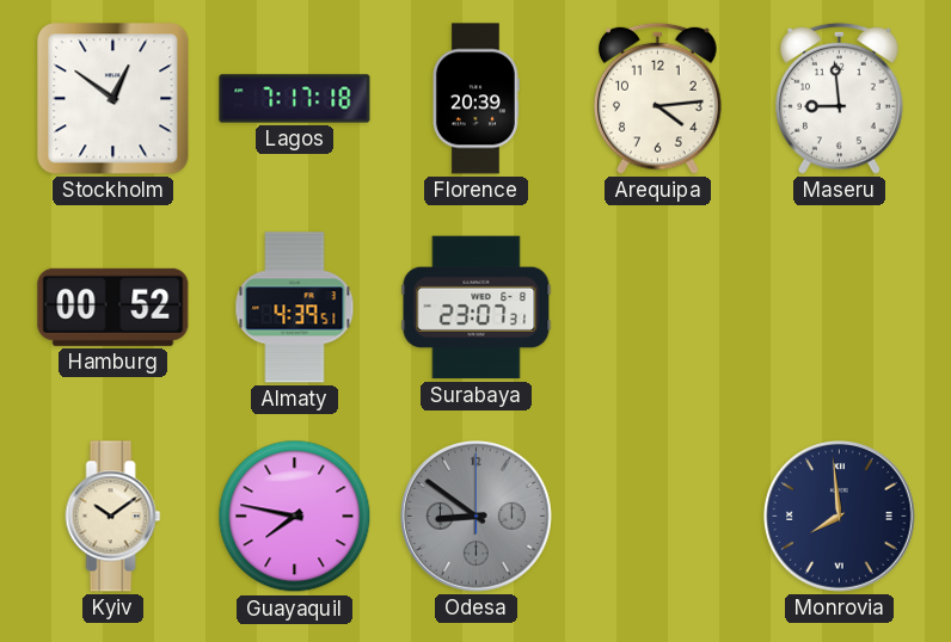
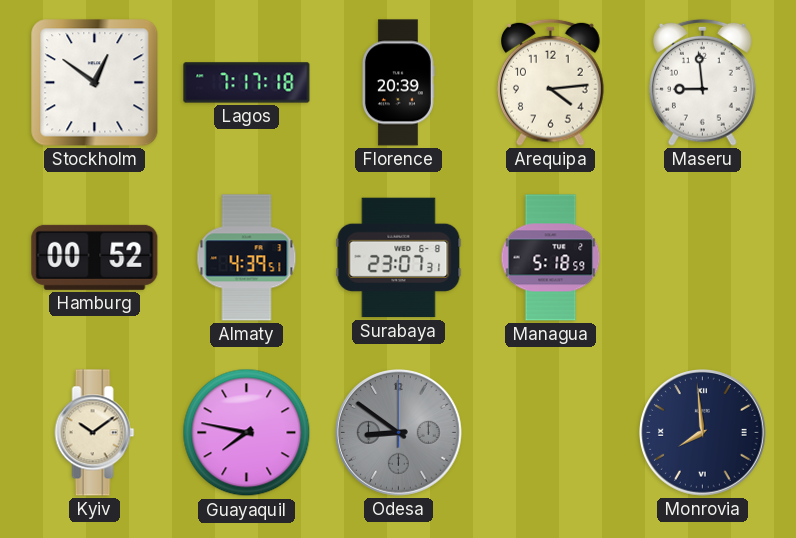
Managua: none -> 5:18
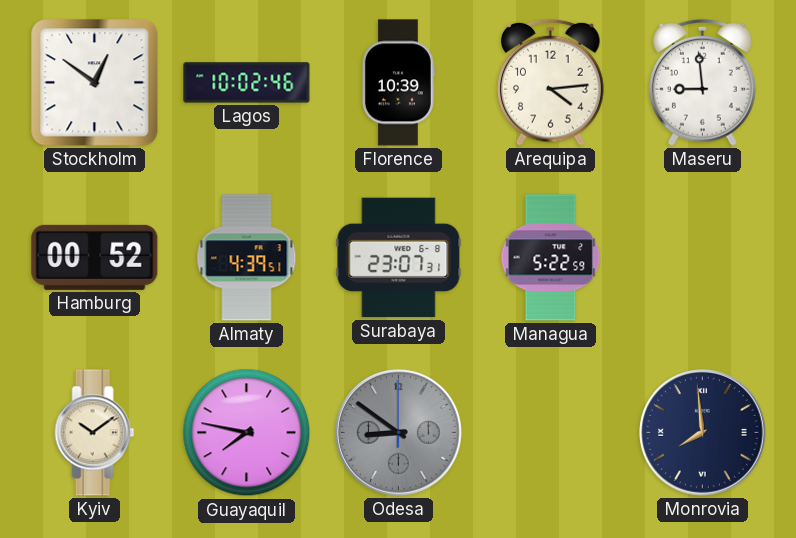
Lagos: 7:17 -> 10:02
Florence: 20:39 -> 10:39
Managua: 5:18 -> 5:22
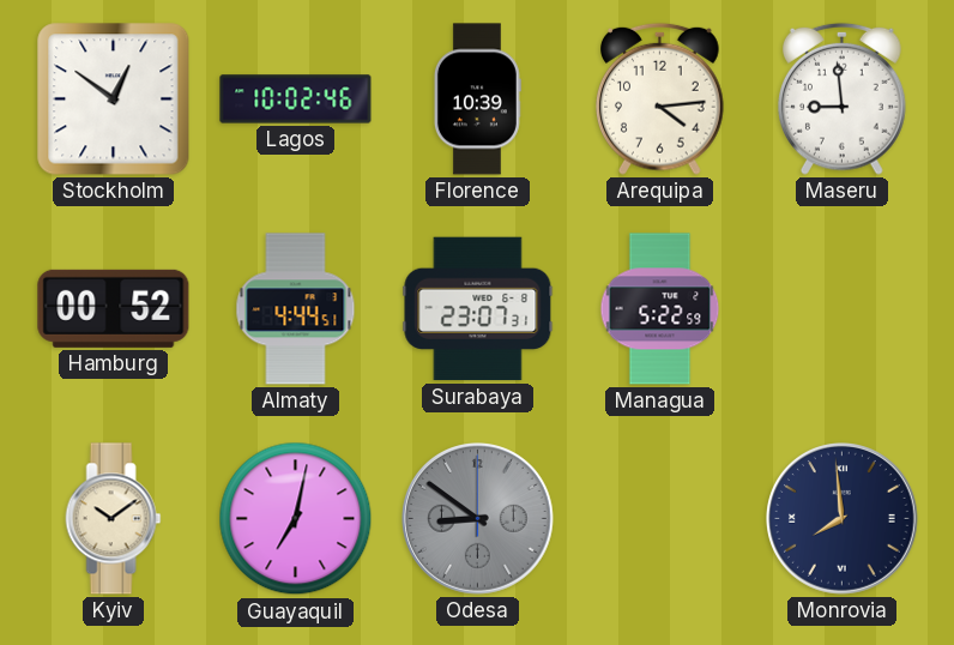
Almaty: 4:39 -> 4:44
Guayaquil: 7:47 -> 7:02
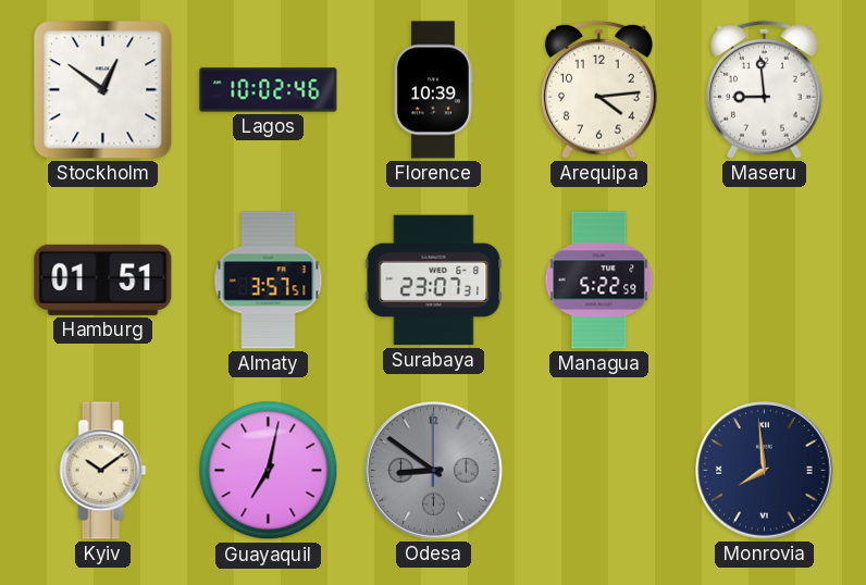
Hamburg: 00:52 -> 01:51
Almaty: 4:44 -> 3:57
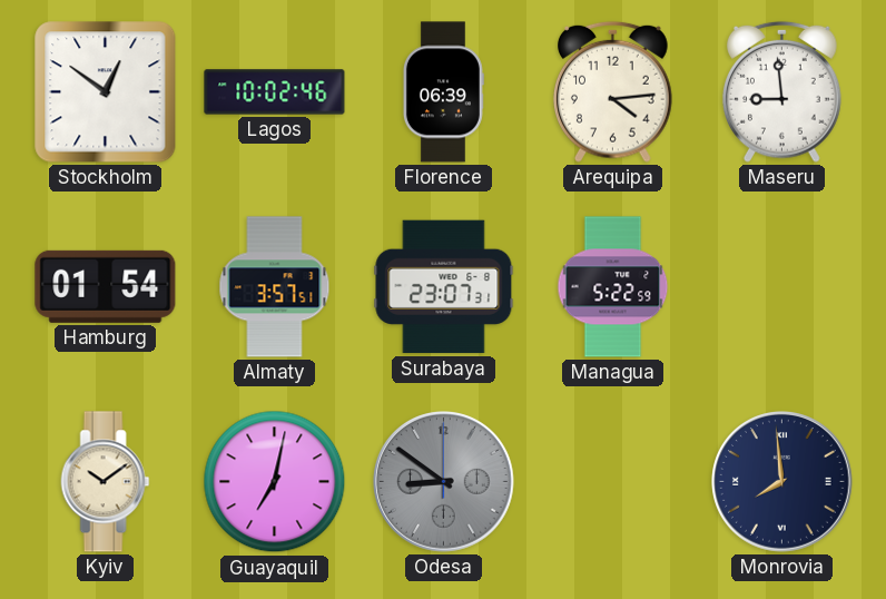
Florence: 10:39 -> 06:39
Hamburg: 01:51 -> 01:54
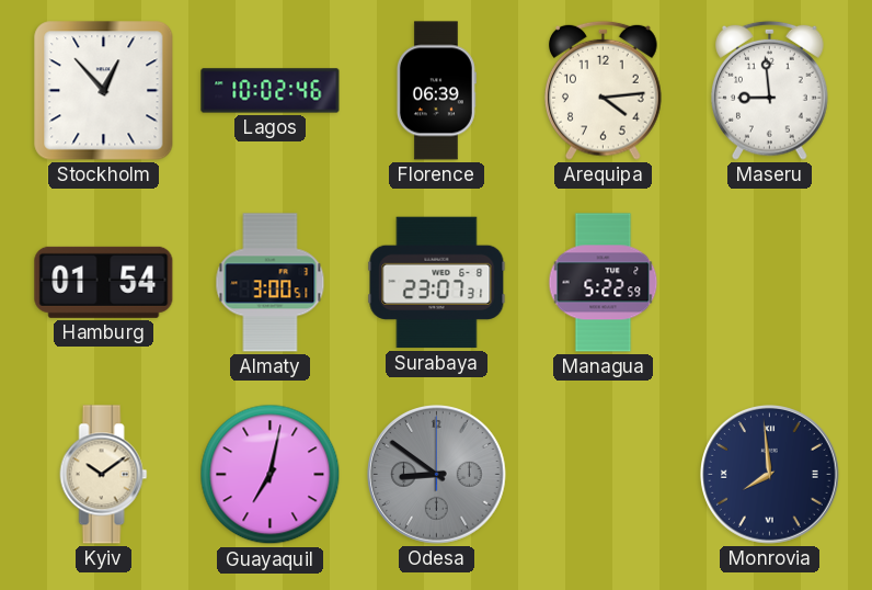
Stockholm: 12:51 -> 12:53
Almaty: 3:57 -> 3:00
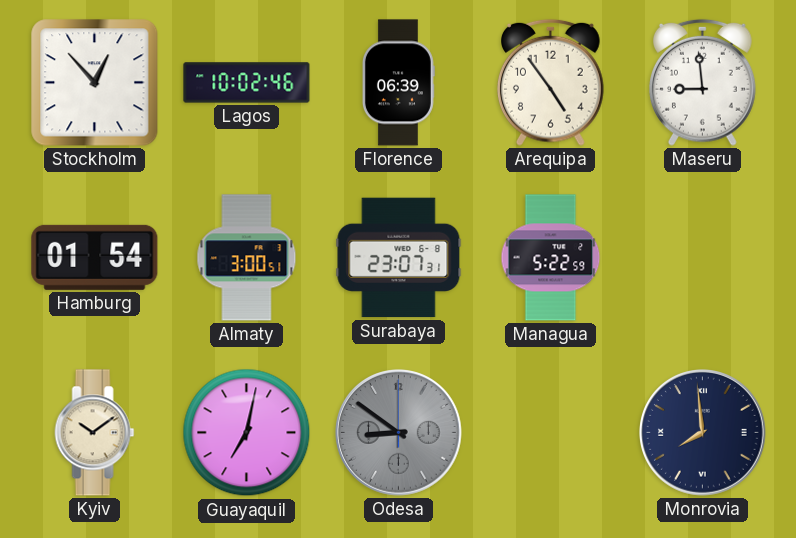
Arequipa: 4:14 -> 4:54
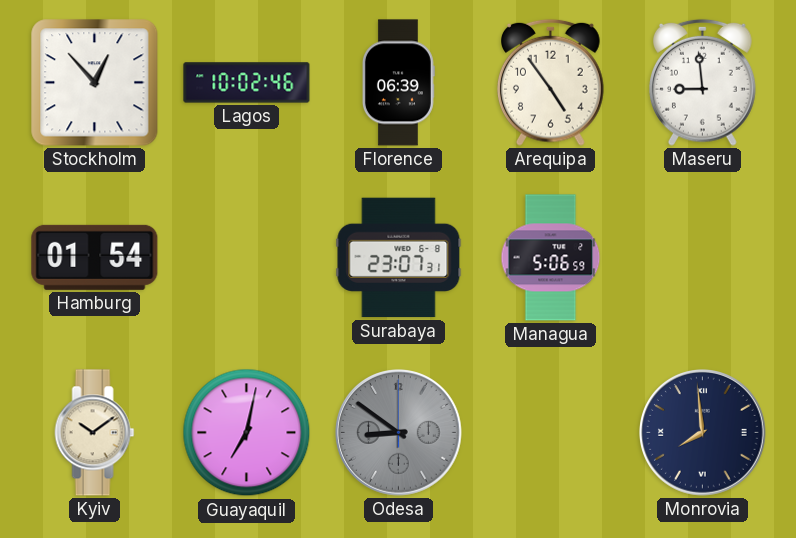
Almaty: 3:00 -> none
Managua: 5:22 -> 5:06
